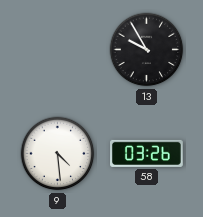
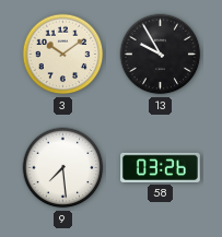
3: none -> 10:09
9: 4:29 -> 7:29
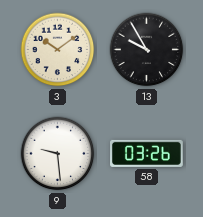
9: 7:29 -> 9:29
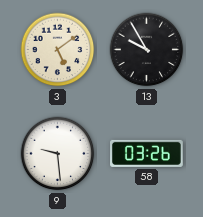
3: 10:09 -> 5:09
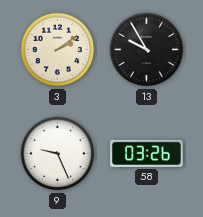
3: 5:09 -> 2:09
9: 9:29 -> 9:26
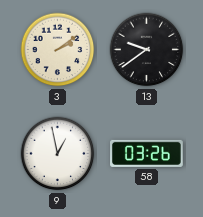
13: 9:55 -> 9:39
9: 9:26 -> 12:58
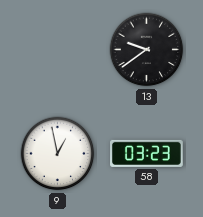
3: 2:09 -> none
58: 03:26 -> 03:23
